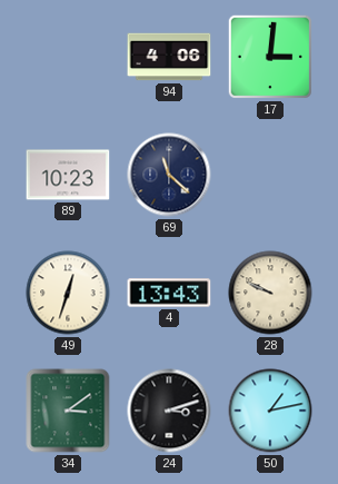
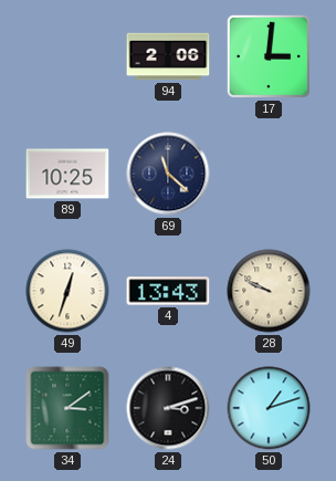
94: 4:06 -> 2:06
89: 10:23 -> 10:25
50: 1:13 -> 1:12
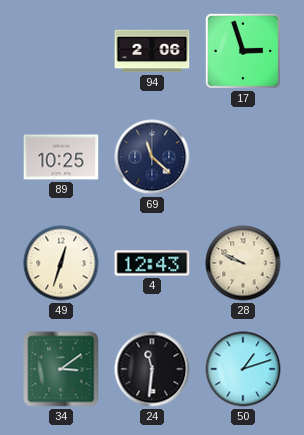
17: 3:01 -> 2:57
4: 13:43 -> 12:43
24: 3:12 -> 11:31
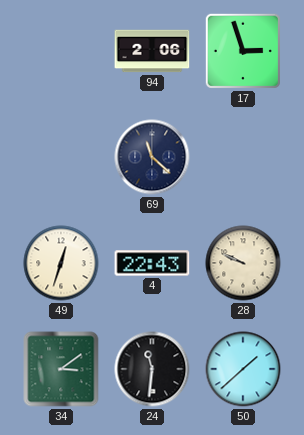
89: 10:25 -> none
4: 12:43 -> 22:43
50: 1:12 -> 1:38
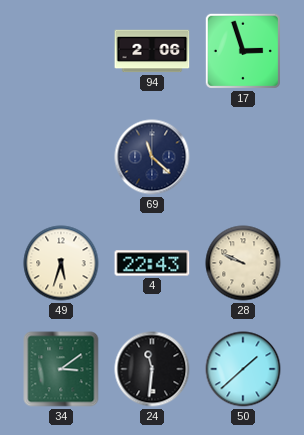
49: 12:33 -> 5:33
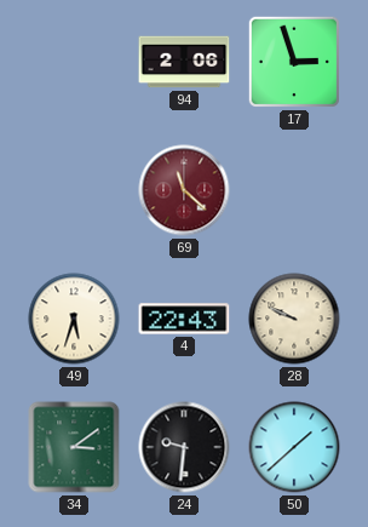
69 dial: navy -> burgundy
24: 11:31 -> 9:31
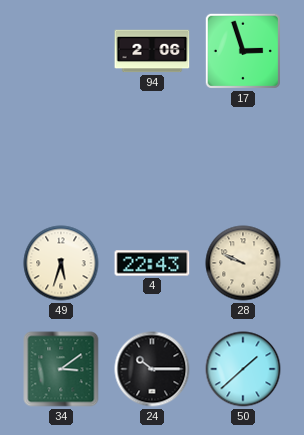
69: 11:22 -> none
24: 9:31 -> 10:15
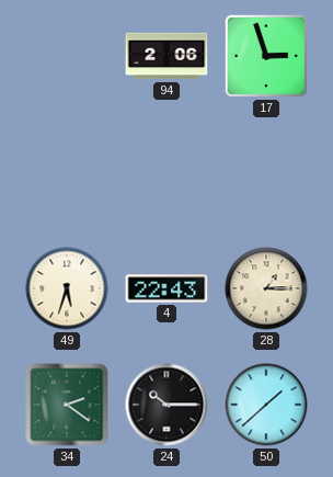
28: 9:49 -> 1:15
34: 3:09 -> 2:21
